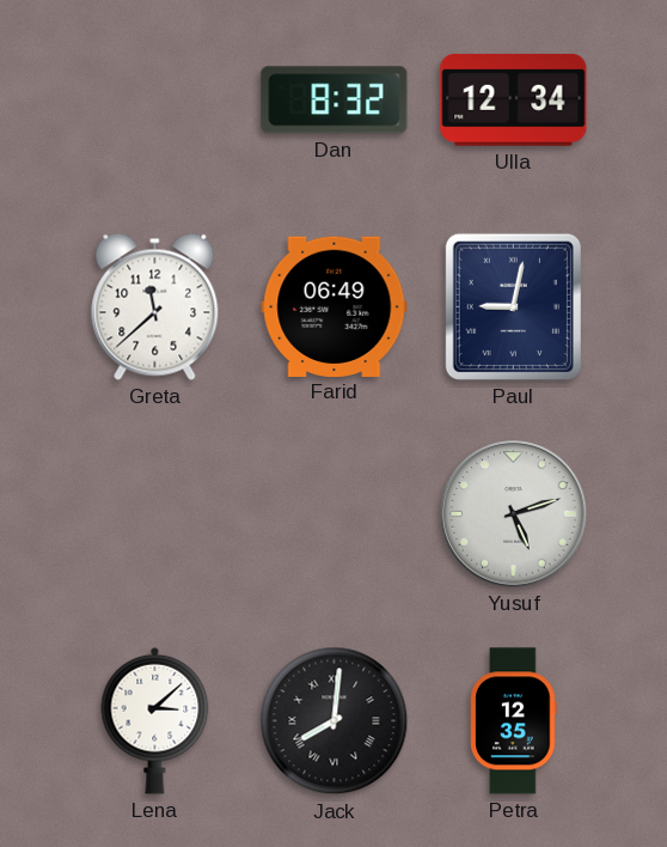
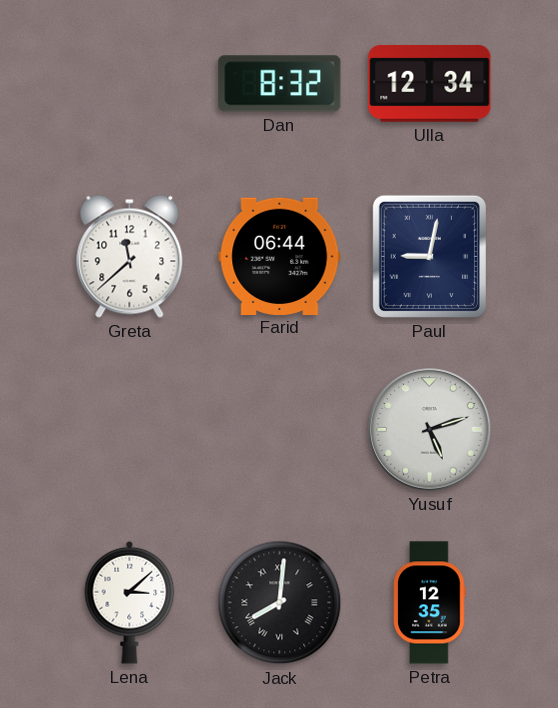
Farid: 06:49 -> 06:44
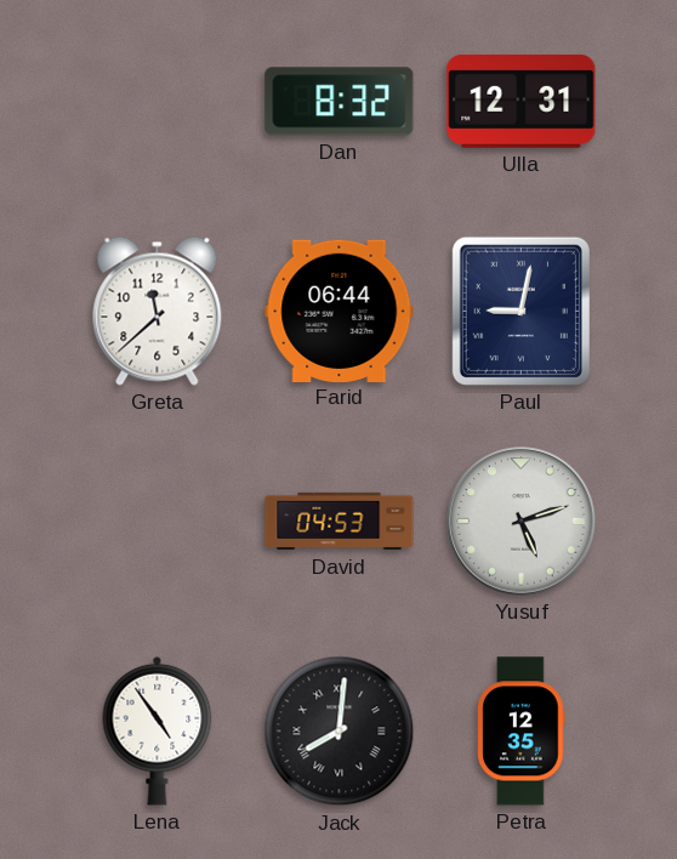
Ulla: 12:34 -> 12:31
David: none -> 04:53
Lena: 3:08 -> 4:54
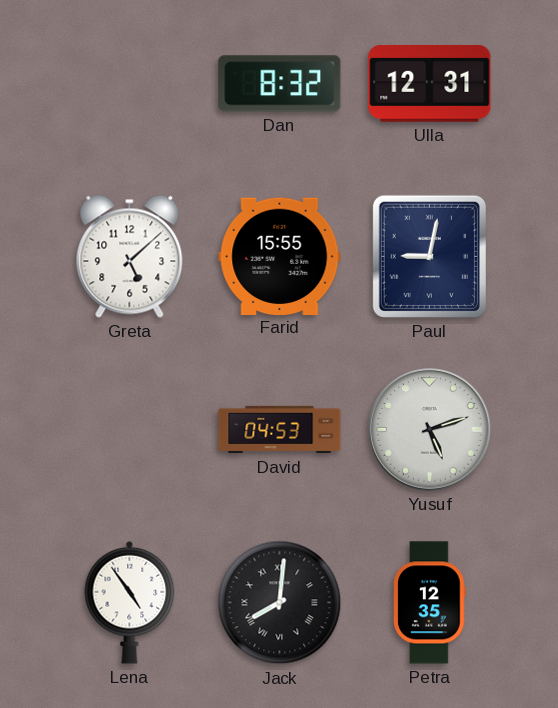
Greta: 11:38 -> 5:08
Farid: 06:44 -> 15:55
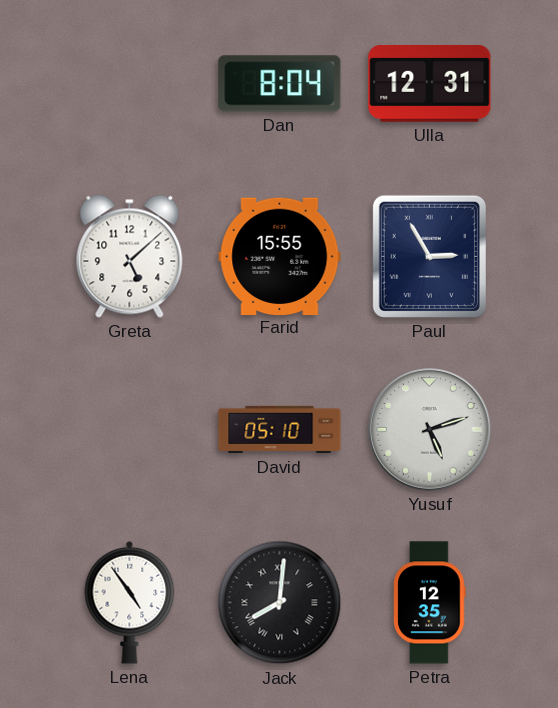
Dan: 8:32 -> 8:04
Paul: 9:02 -> 2:55
David: 04:53 -> 05:10
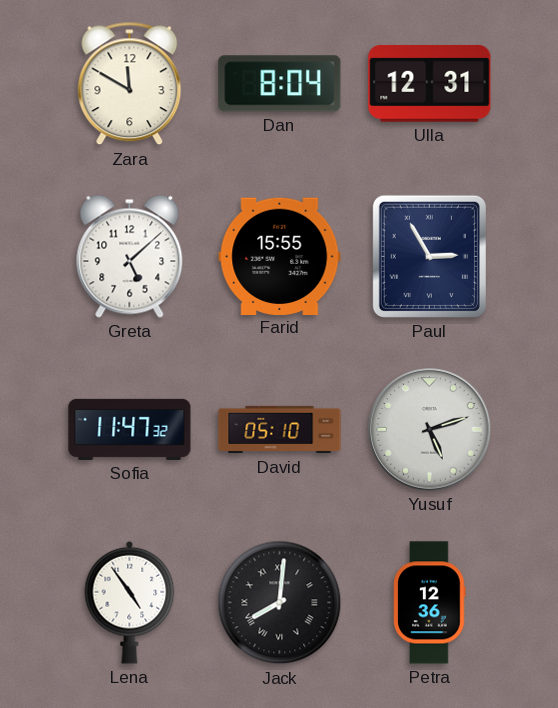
Zara: none -> 11:50
Sofia: none -> 11:47
Petra: 12:35 -> 12:36
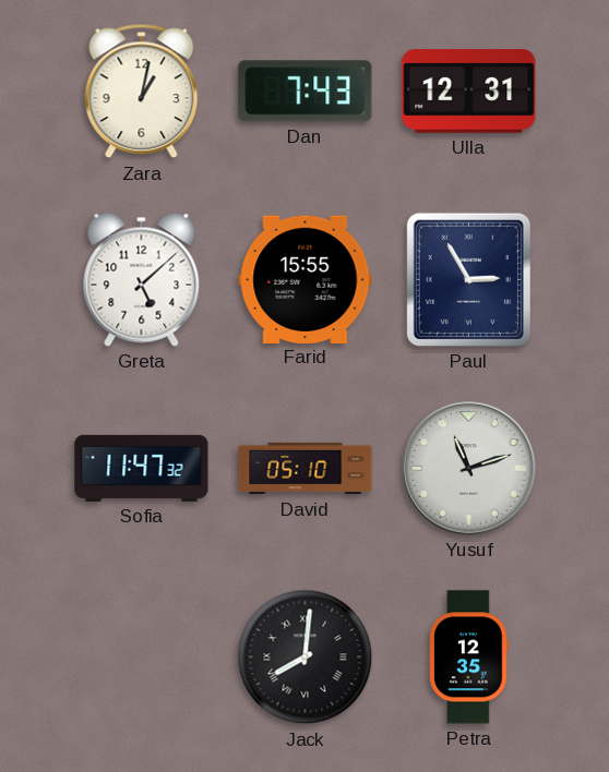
Zara: 11:50 -> 1:02
Dan: 8:04 -> 7:43
Yusuf: 5:12 -> 11:12
Lena: 4:54 -> none
Petra: 12:36 -> 12:35
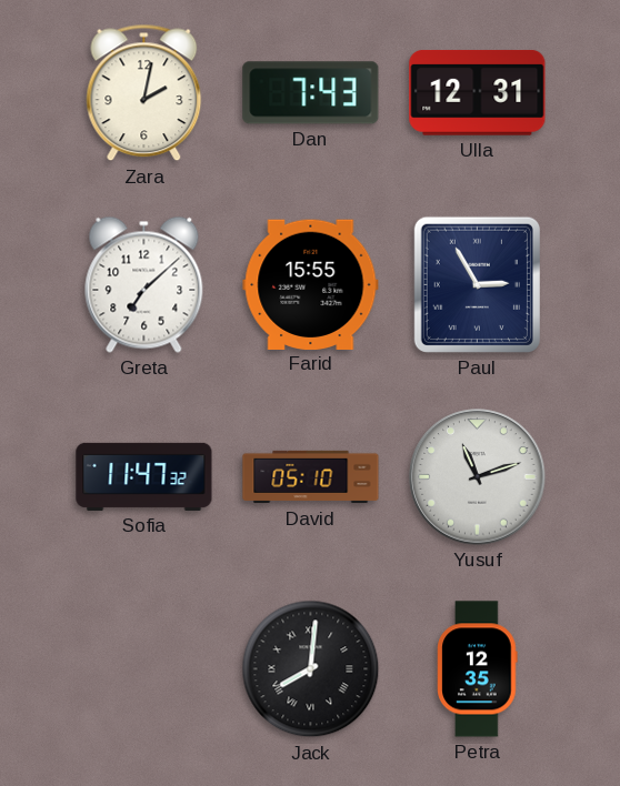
Zara: 1:02 -> 2:02
Greta: 5:08 -> 7:08
